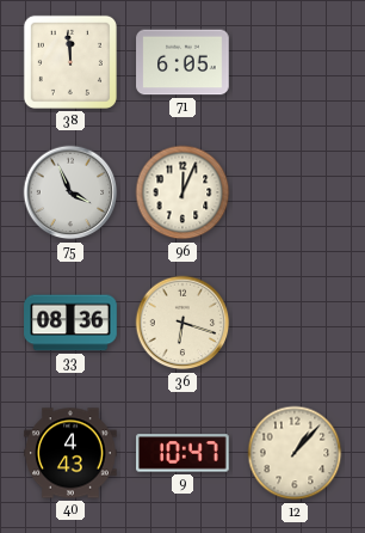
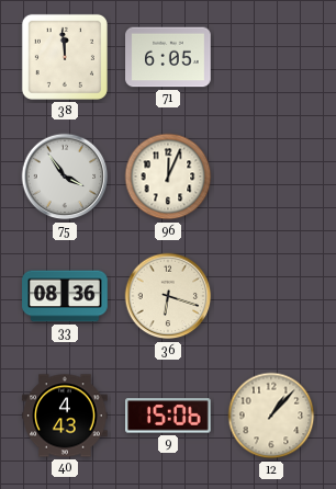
75: 3:56 -> 3:54
9: 10:47 -> 15:06
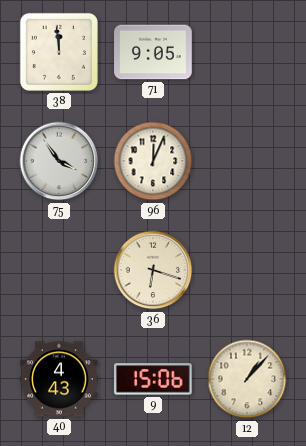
71: 6:05 -> 9:05
33: 08:36 -> none
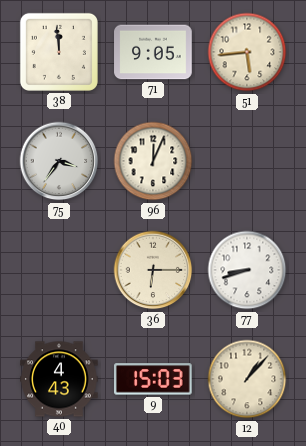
51: none -> 5:44
75: 3:54 -> 3:36
36: 6:18 -> 6:15
77: none -> 8:42
9: 15:06 -> 15:03
